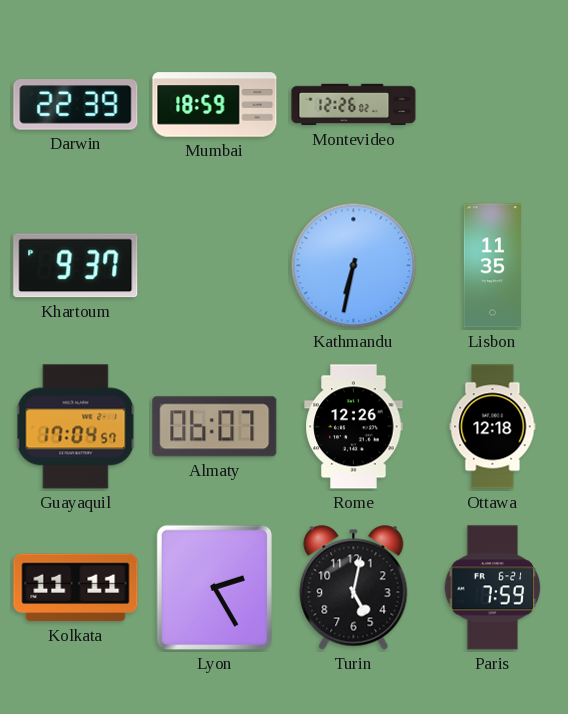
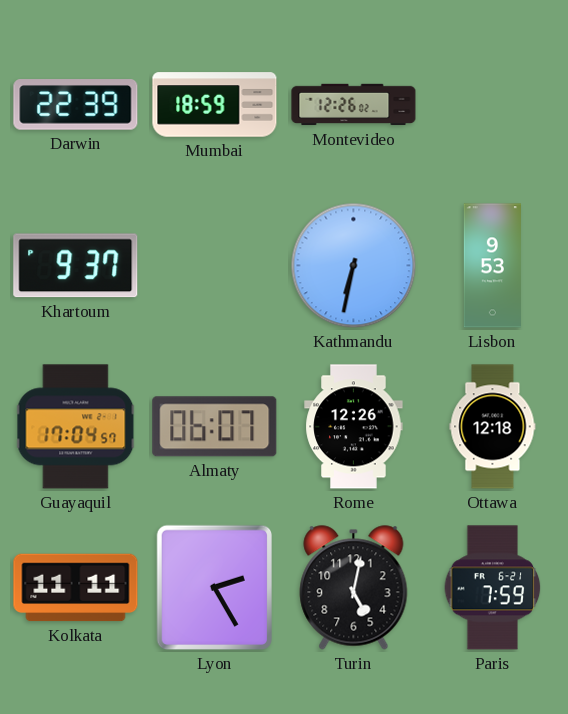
Lisbon: 11:35 -> 9:53
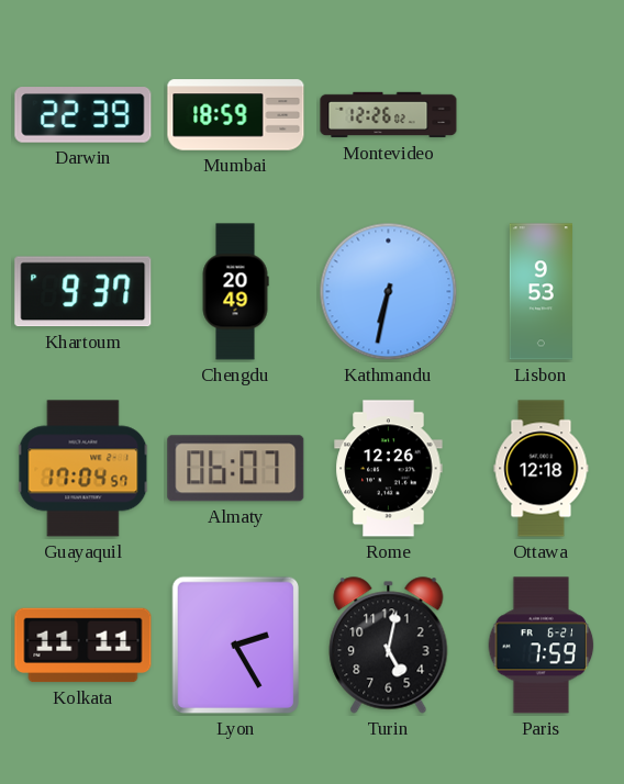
Chengdu: none -> 20:49
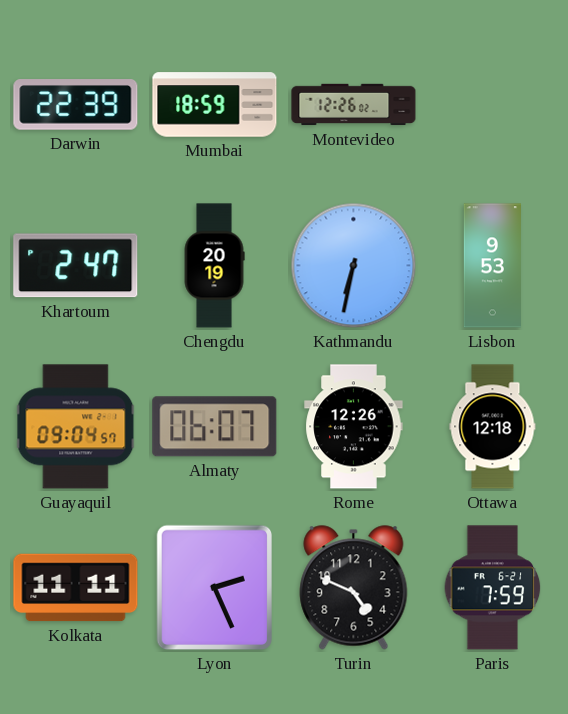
Khartoum: 9:37 -> 2:47
Chengdu: 20:49 -> 20:19
Guayaquil: 17:04 -> 09:04
Lyon: 2:25 -> 2:26
Turin: 5:02 -> 4:49
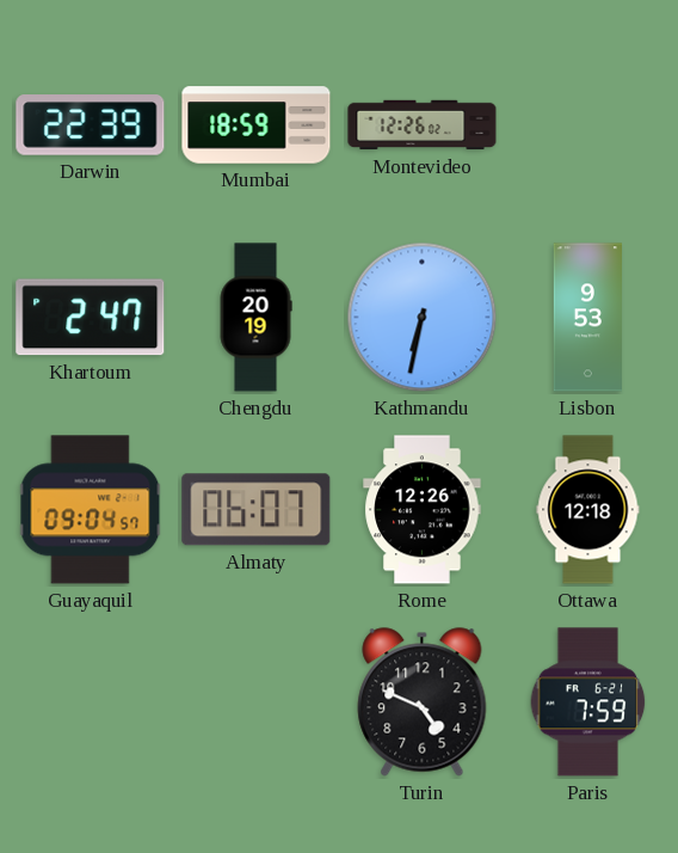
Kolkata: 11:11 -> none
Lyon: 2:26 -> none
